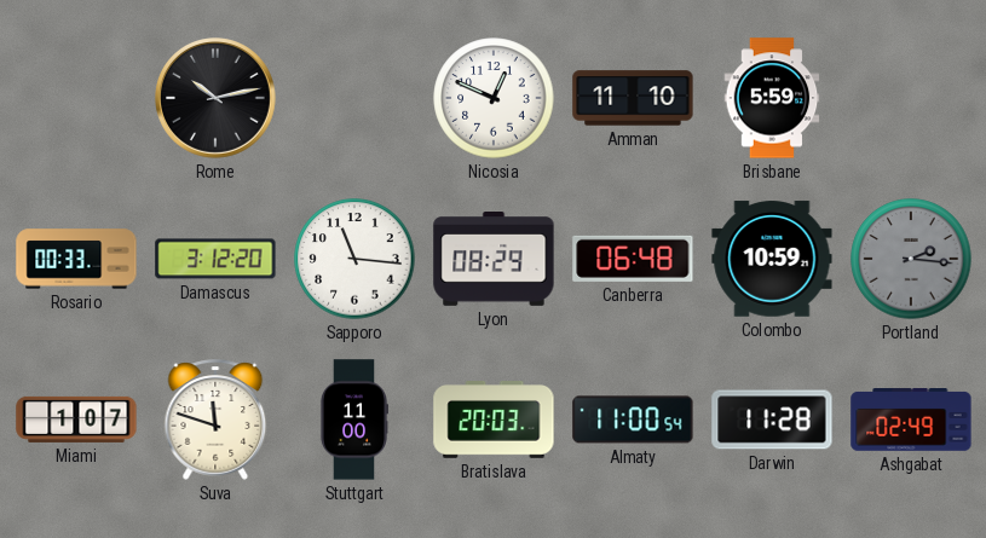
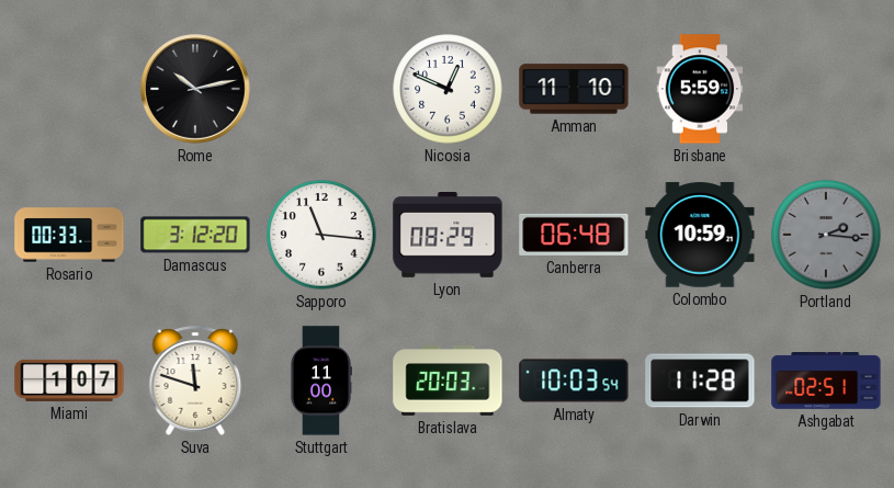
Almaty: 11:00 -> 10:03
Ashgabat: 02:49 -> 02:51
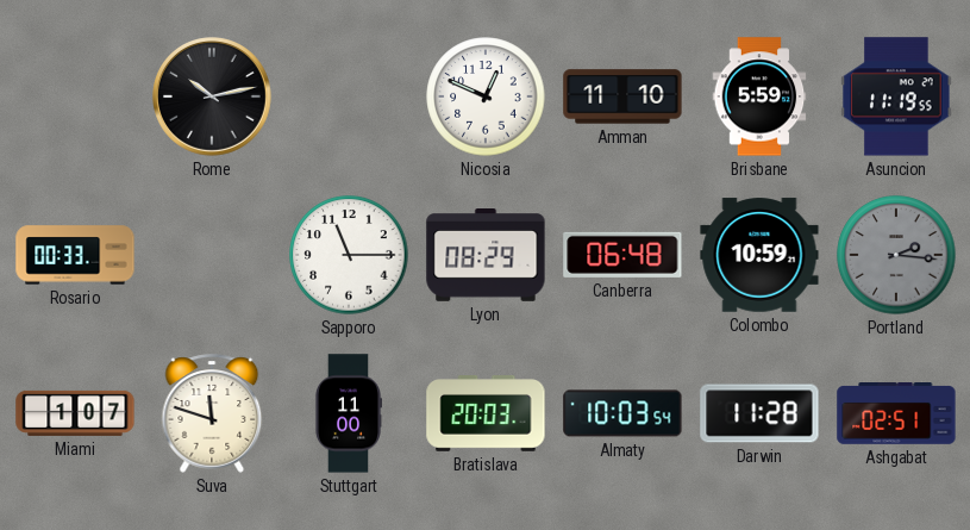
Asuncion: none -> 11:19
Damascus: 3:12 -> none
Sapporo: 11:16 -> 11:15
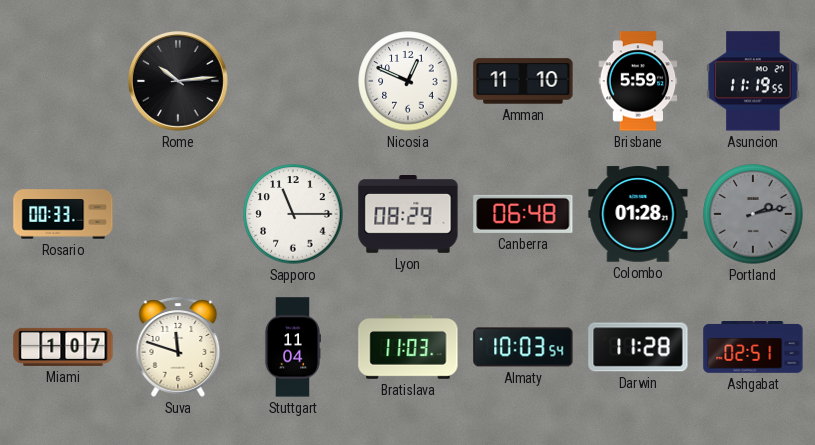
Rome: 10:13 -> 10:14
Colombo: 10:59 -> 01:28
Portland: 2:16 -> 2:13
Stuttgart: 11:00 -> 11:04
Bratislava: 20:03 -> 11:03
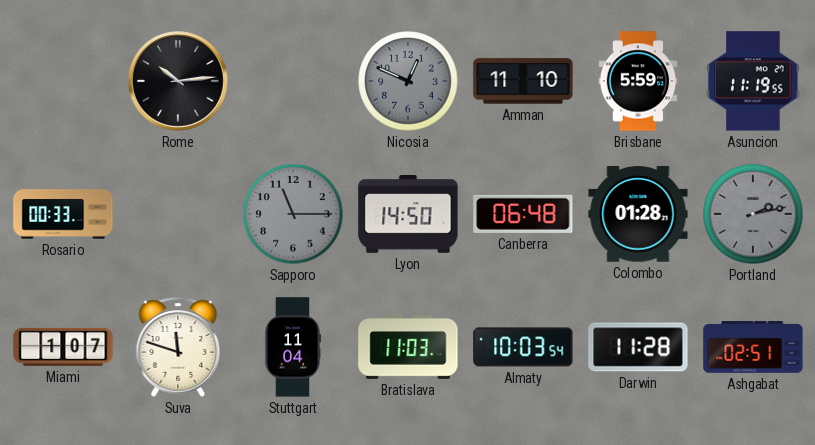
Nicosia dial: white -> grey
Sapporo dial: white -> grey
Lyon: 08:29 -> 14:50
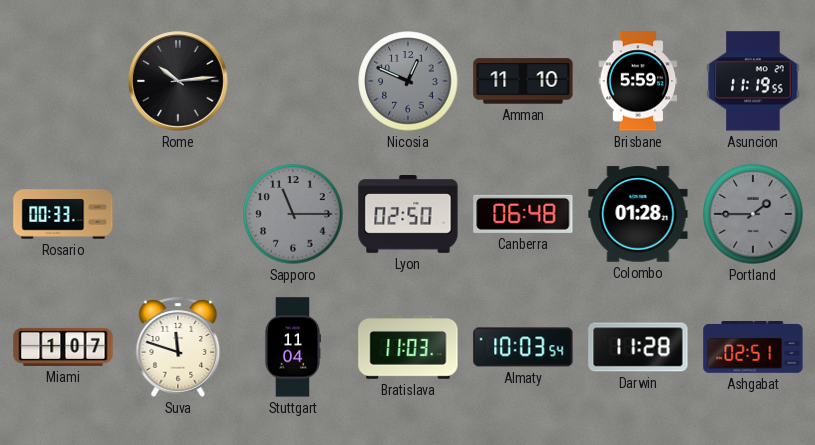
Lyon: 14:50 -> 02:50
Portland: 2:13 -> 1:45
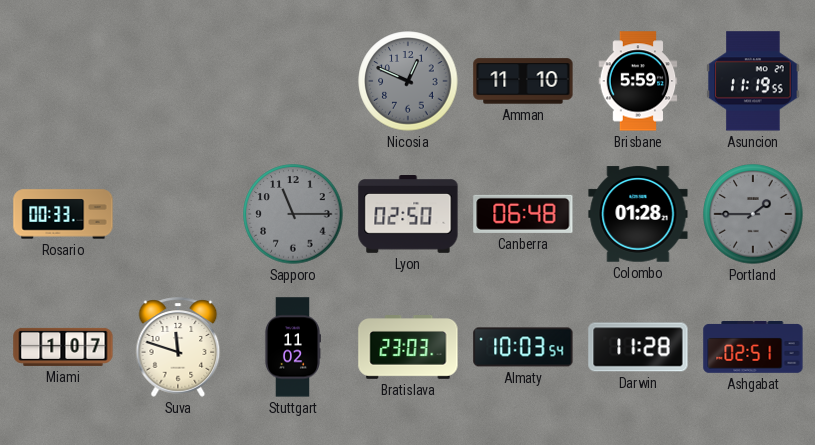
Rome: 10:14 -> none
Stuttgart: 11:04 -> 11:02
Bratislava: 11:03 -> 23:03
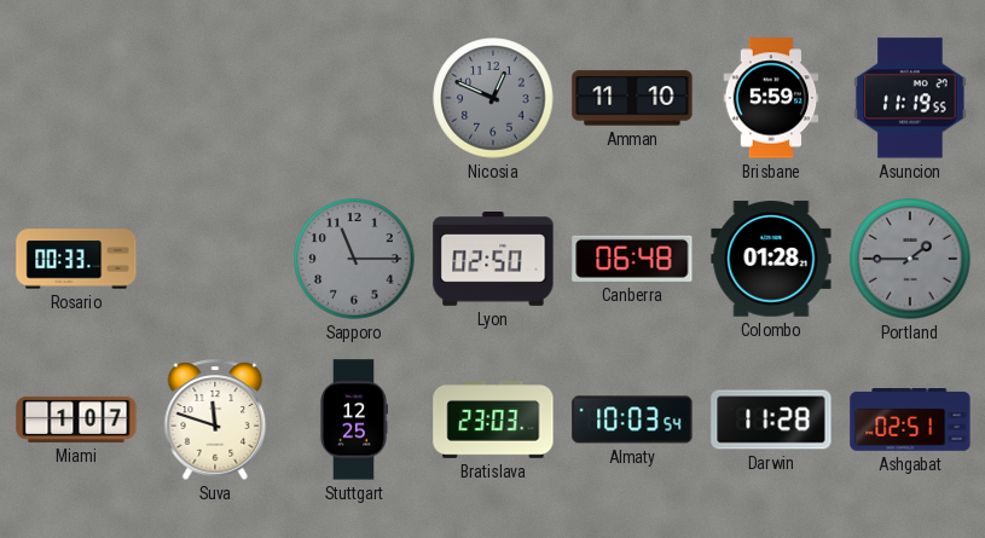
Stuttgart: 11:02 -> 12:25
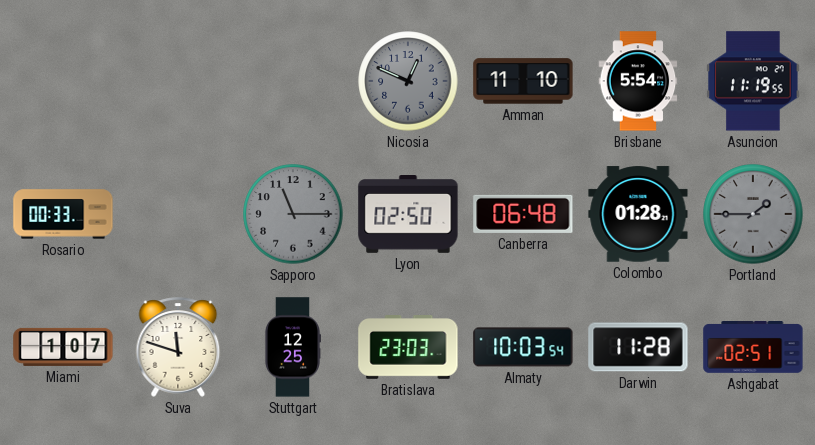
Brisbane: 5:59 -> 5:54
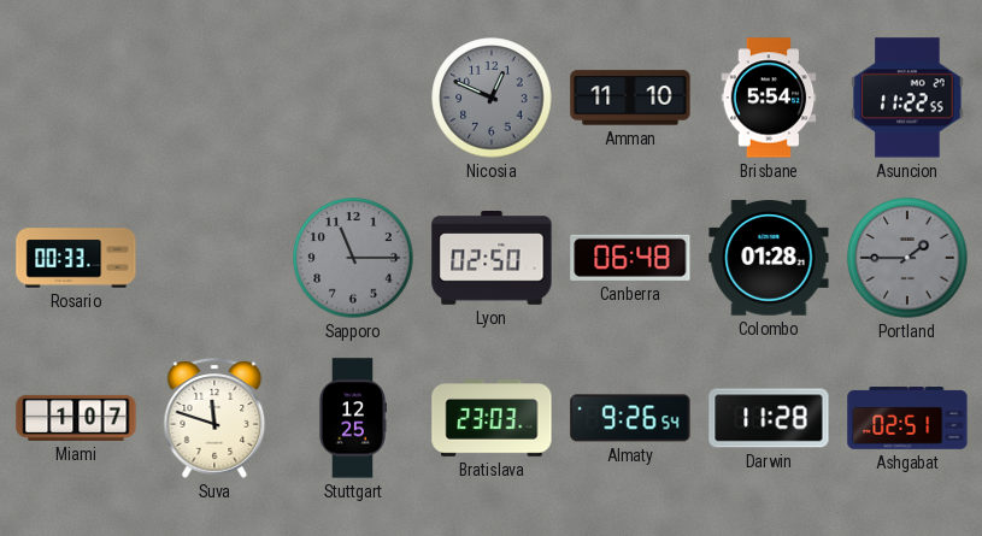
Asuncion: 11:19 -> 11:22
Almaty: 10:03 -> 9:26
